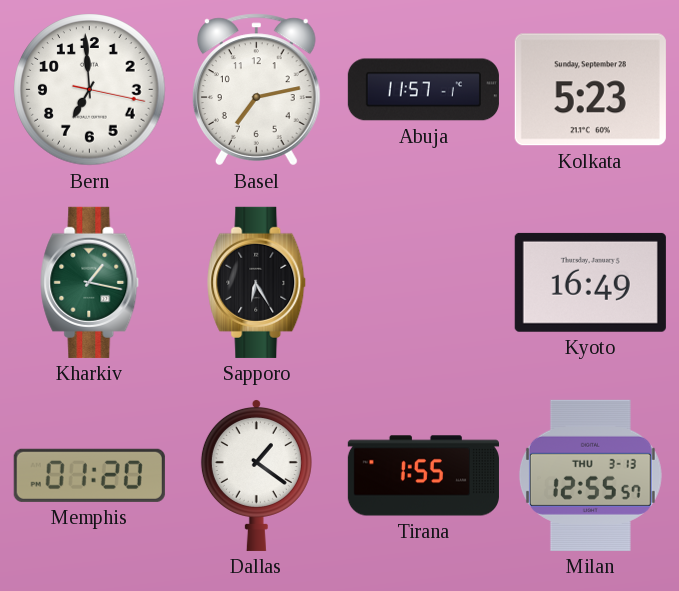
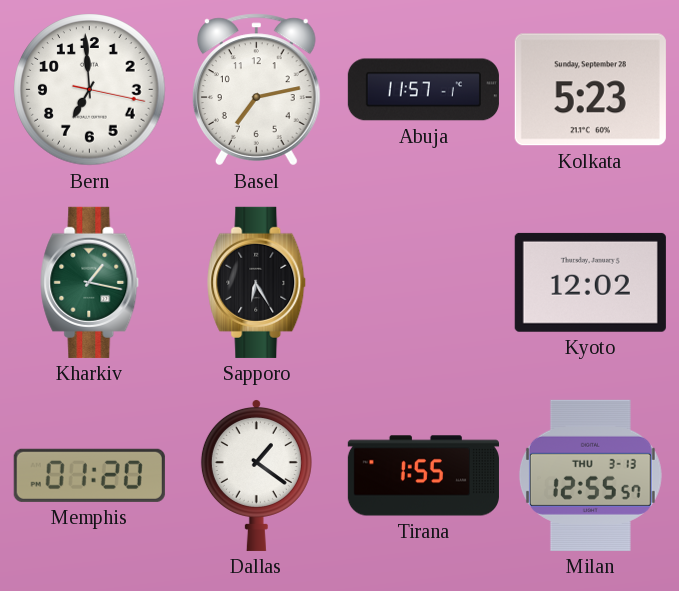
Kyoto: 16:49 -> 12:02
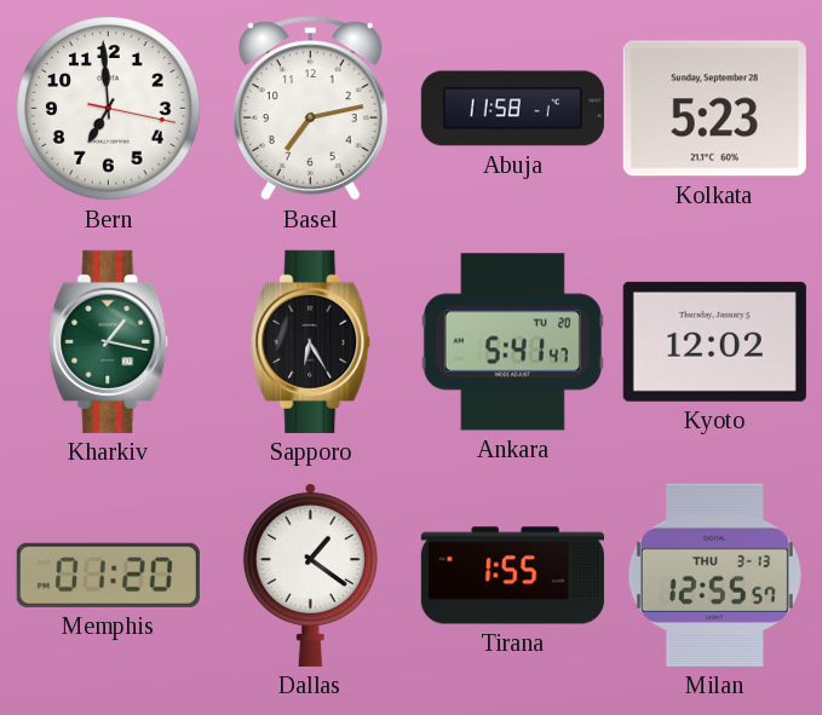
Abuja: 11:57 -> 11:58
Ankara: none -> 5:41
